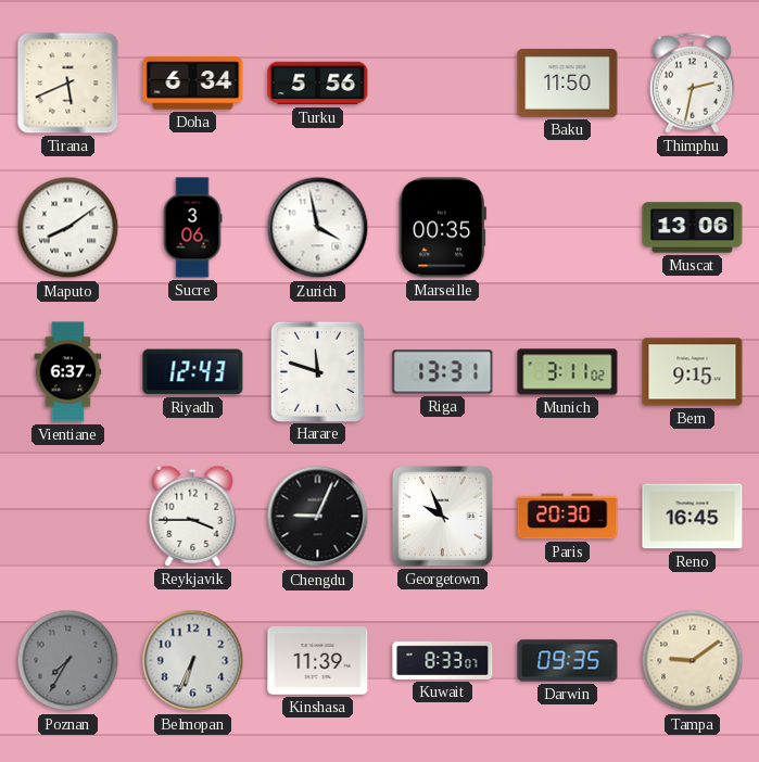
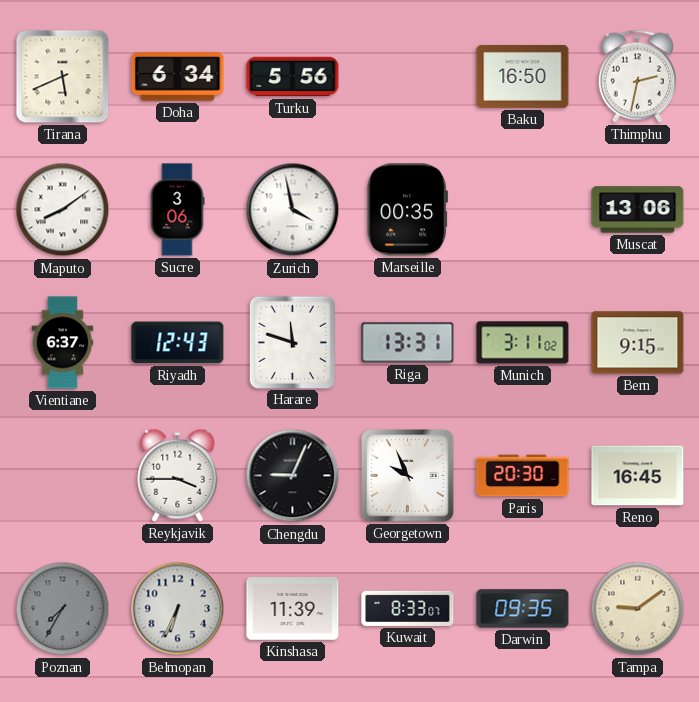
Baku: 11:50 -> 16:50
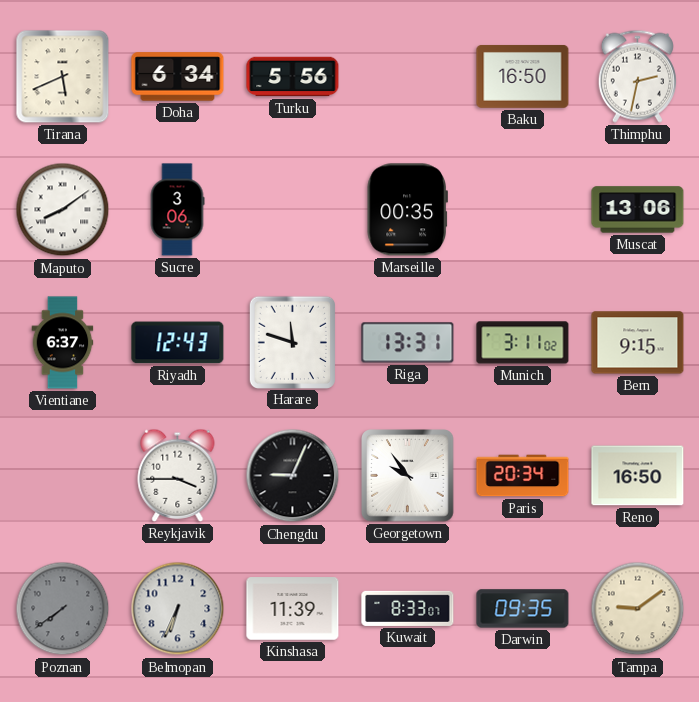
Zurich: 3:58 -> none
Georgetown: 9:56 -> 9:54
Paris: 20:30 -> 20:34
Reno: 16:45 -> 16:50
Poznan: 7:35 -> 7:39
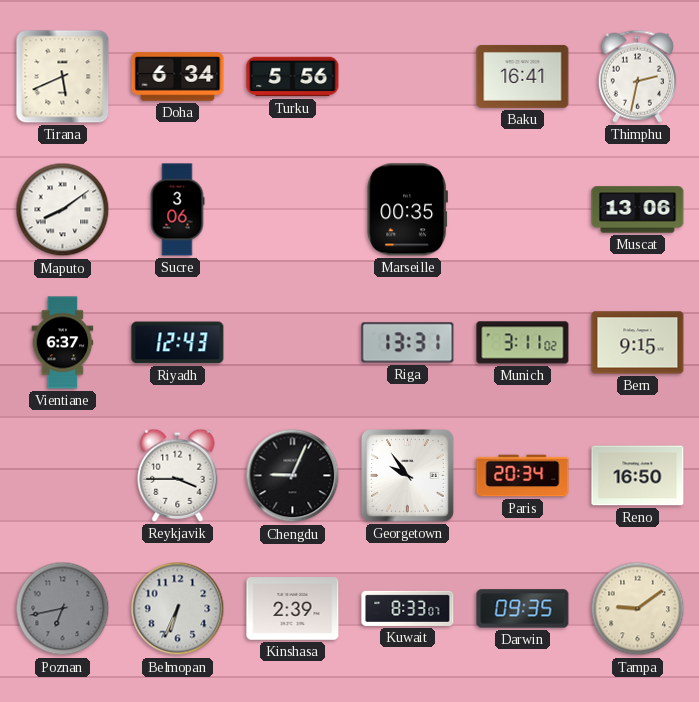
Baku: 16:50 -> 16:41
Harare: 11:48 -> none
Poznan: 7:39 -> 6:43
Kinshasa: 11:39 -> 2:39
